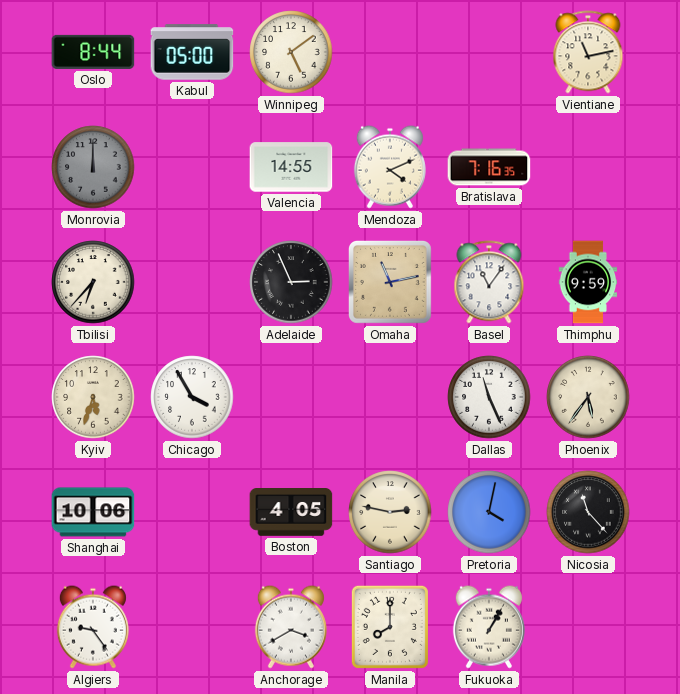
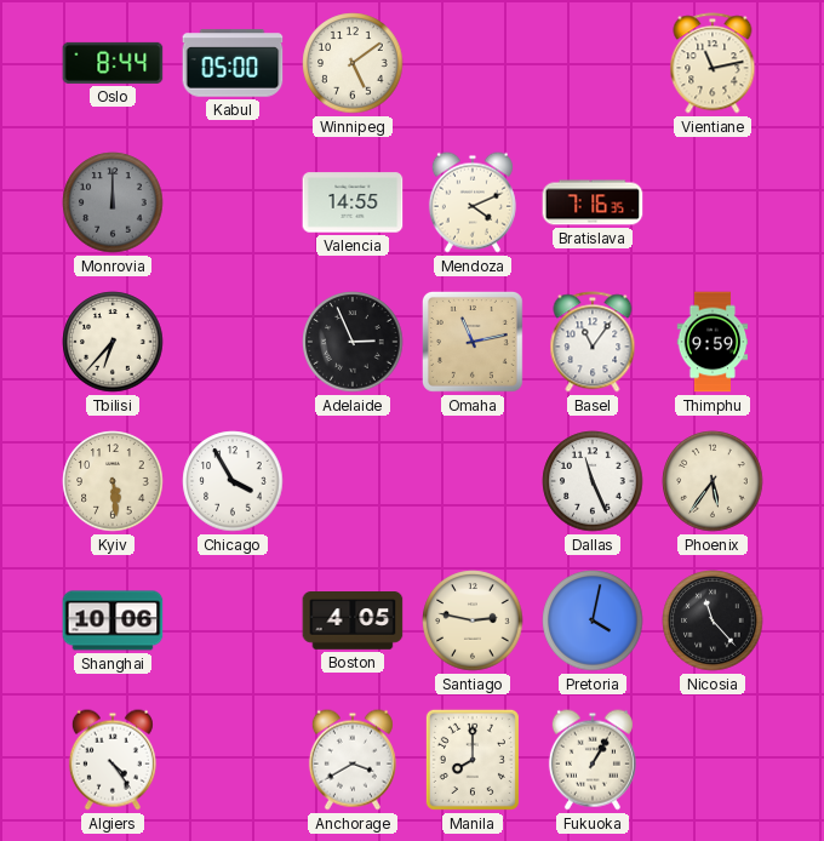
Kyiv: 5:33 -> 5:29
Algiers: 9:24 -> 4:24
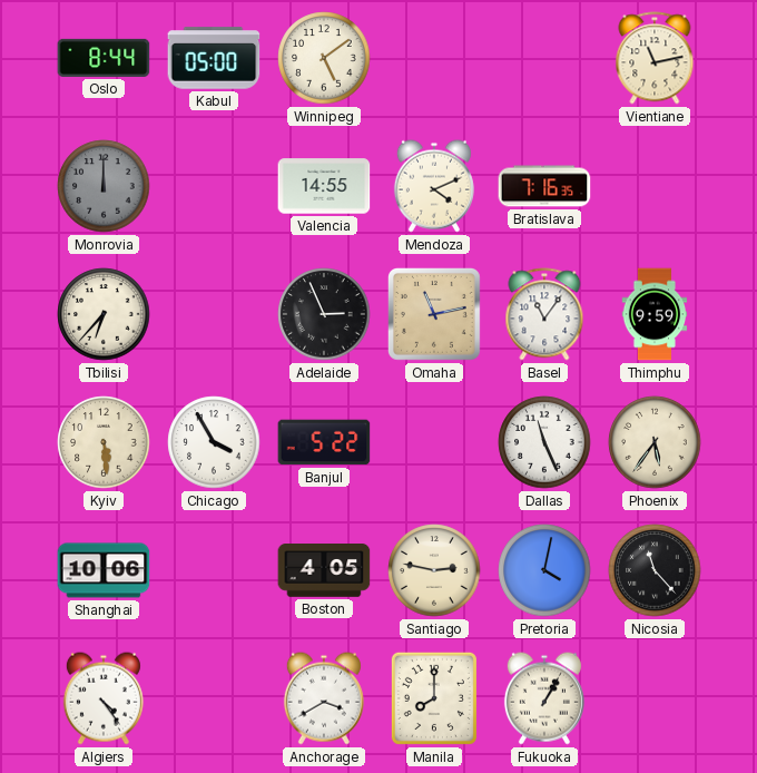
Banjul: none -> 5:22
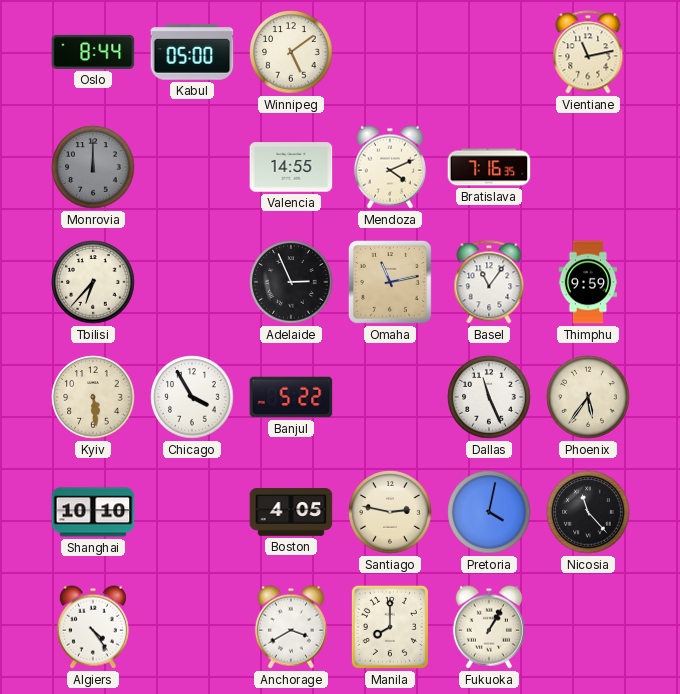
Shanghai: 10:06 -> 10:10
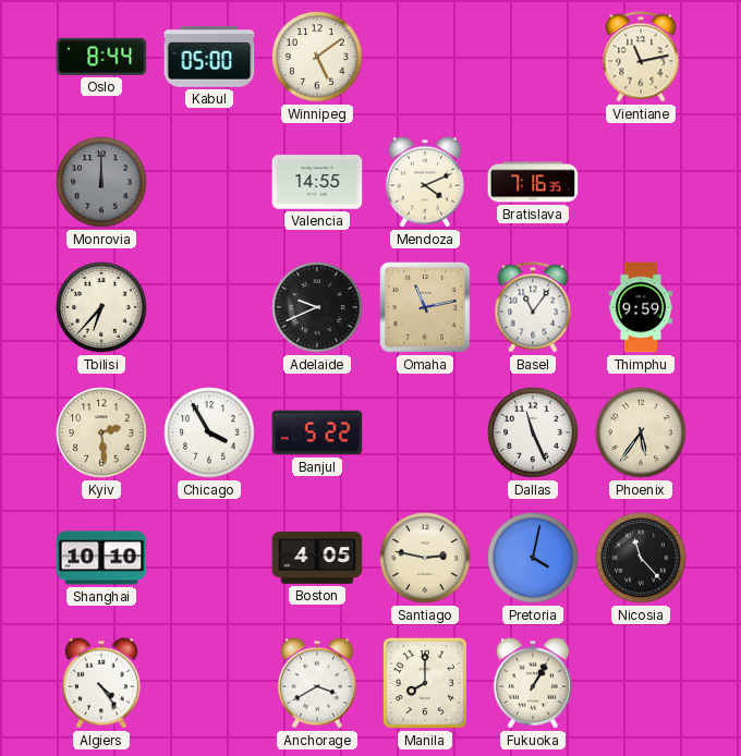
Adelaide: 2:56 -> 9:41
Kyiv: 5:29 -> 2:29
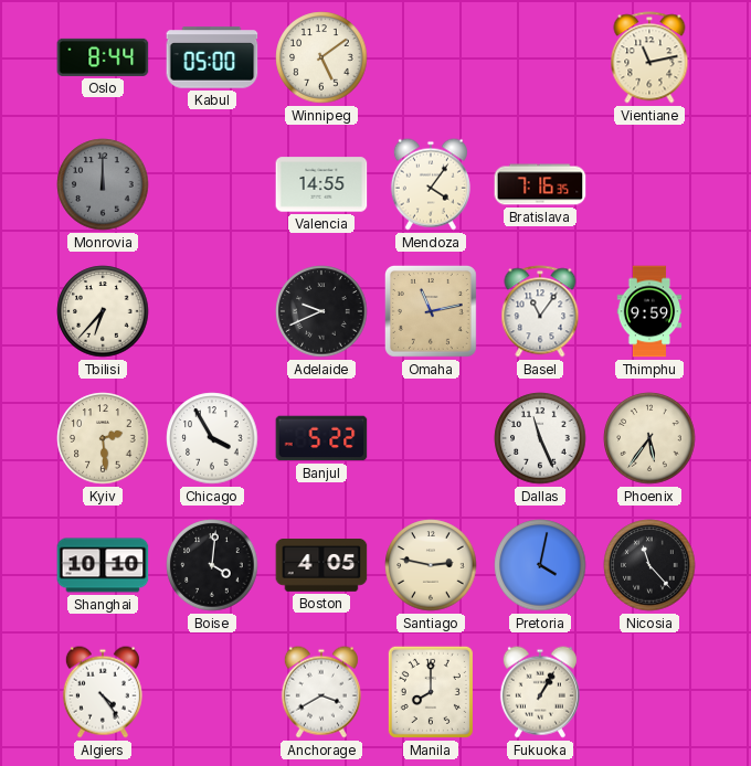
Mendoza: 4:11 -> 4:06
Boise: none -> 4:01
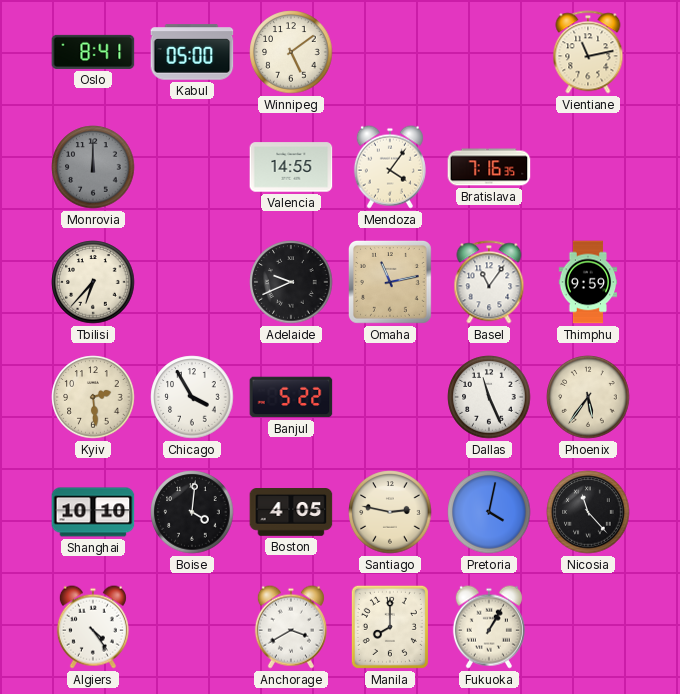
Oslo: 8:44 -> 8:41
